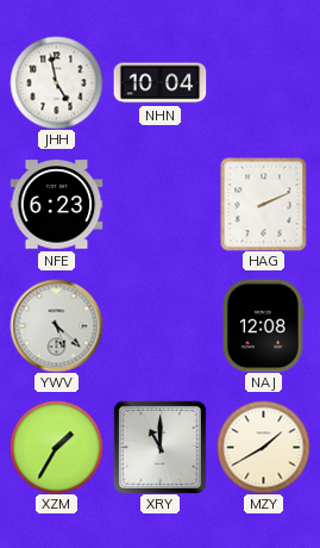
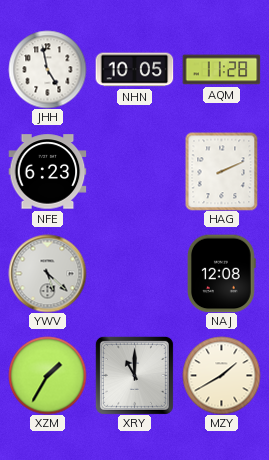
NHN: 10:04 -> 10:05
AQM: none -> 11:28
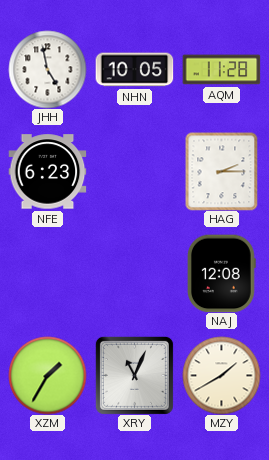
HAG: 2:11 -> 2:15
YWV: 5:22 -> none
XRY: 11:00 -> 11:04
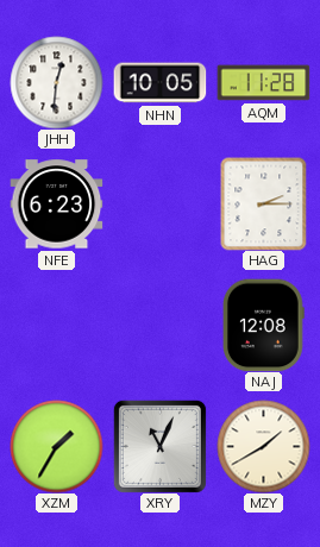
JHH: 4:58 -> 12:31
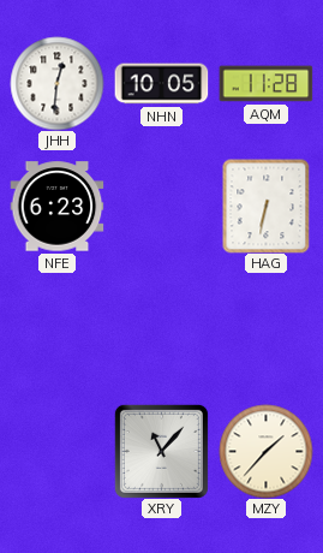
HAG: 2:15 -> 6:32
NAJ: 12:08 -> none
XZM: 1:35 -> none
XRY: 11:04 -> 11:07
MZY: 1:40 -> 1:37
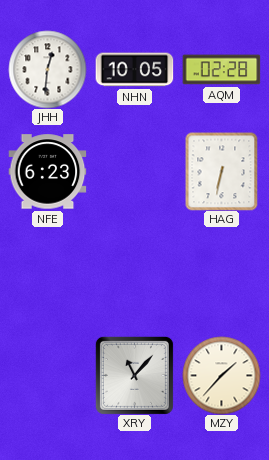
AQM: 11:28 -> 02:28
